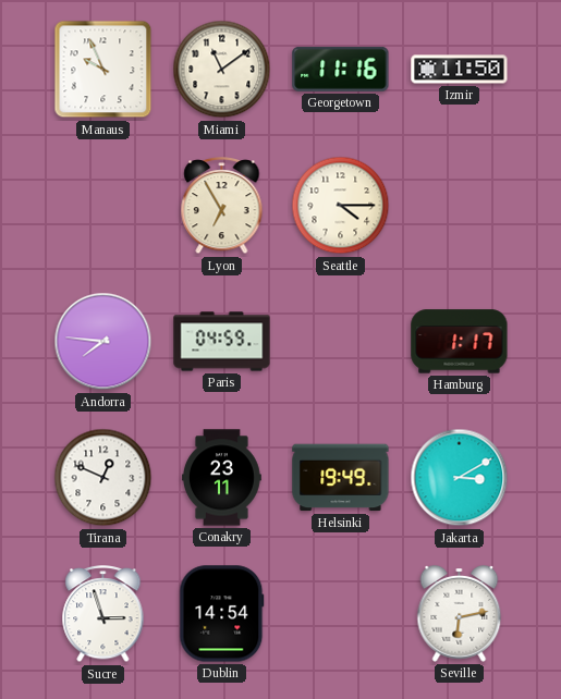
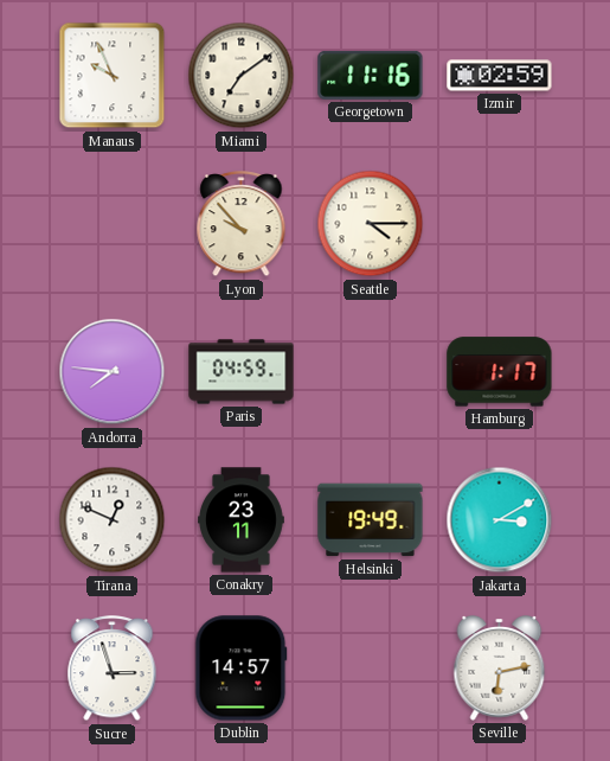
Miami: 11:09 -> 7:09
Izmir: 11:50 -> 02:59
Lyon: 6:55 -> 9:53
Dublin: 14:54 -> 14:57
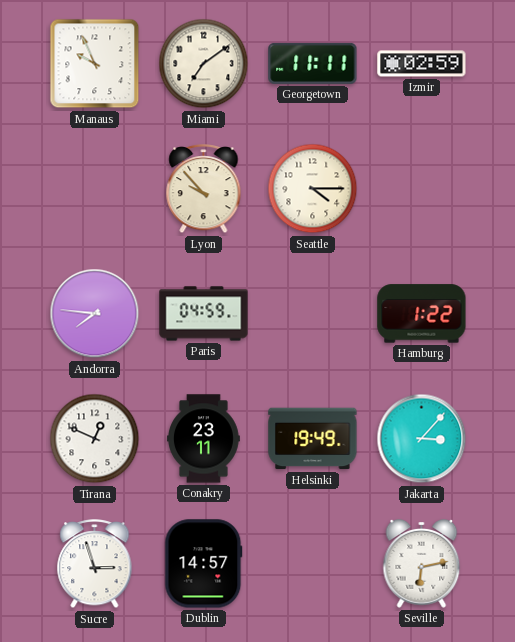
Georgetown: 11:16 -> 11:11
Hamburg: 1:17 -> 1:22
Jakarta: 3:10 -> 3:07
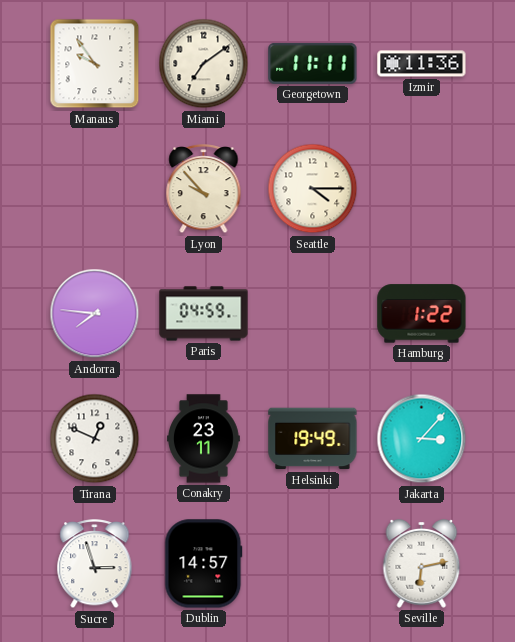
Manaus: 9:56 -> 9:54
Izmir: 02:59 -> 11:36
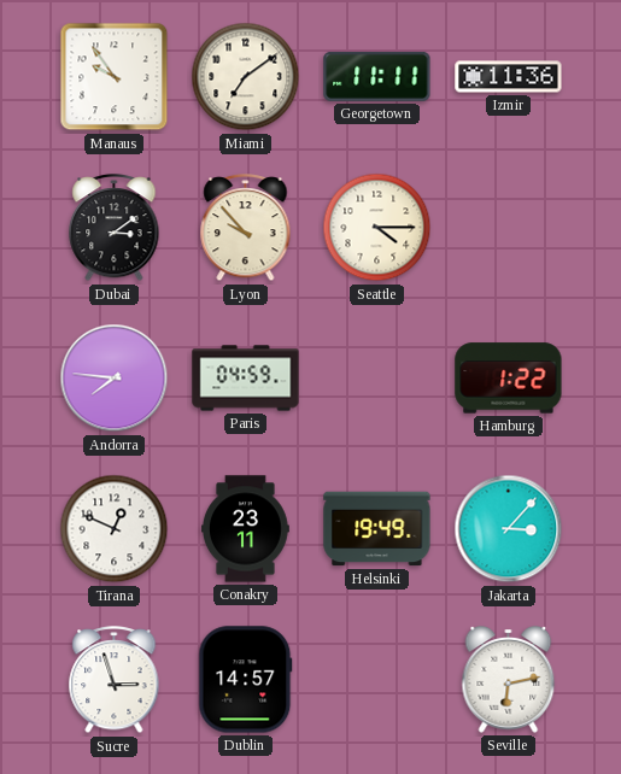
Dubai: none -> 3:09
